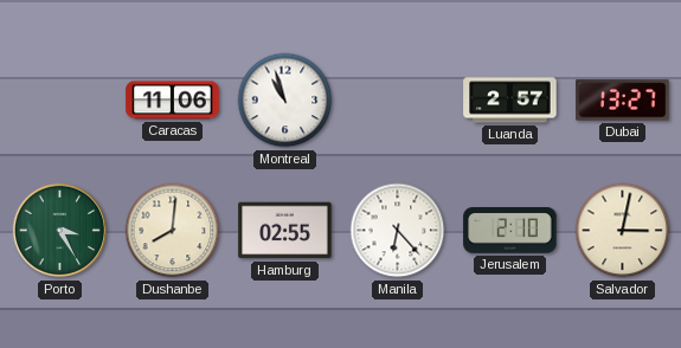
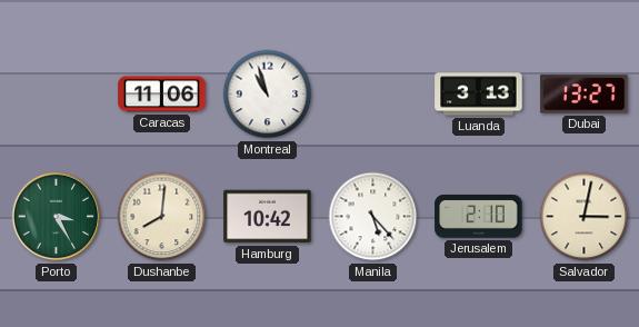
Luanda: 2:57 -> 3:13
Hamburg: 02:55 -> 10:42
Manila: 6:23 -> 5:23
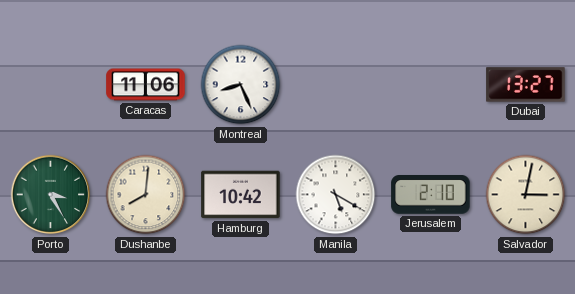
Montreal: 10:57 -> 8:26
Luanda: 3:13 -> none
Manila: 5:23 -> 5:20
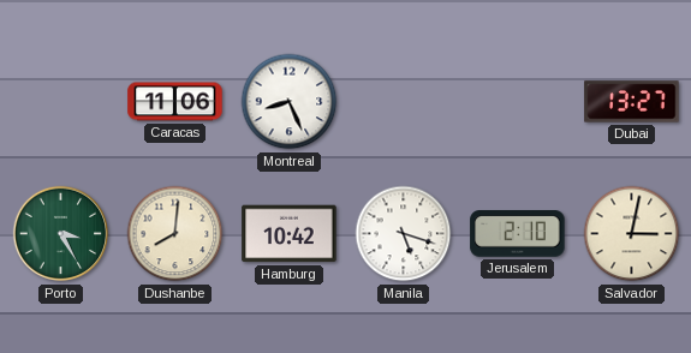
Manila: 5:20 -> 5:18
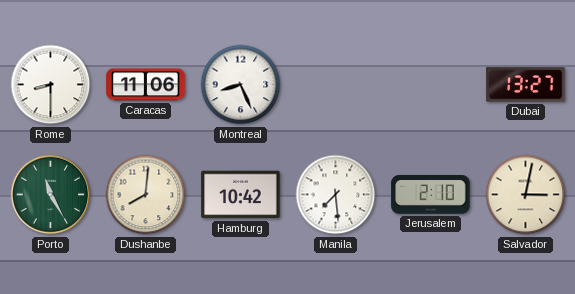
Rome: none -> 8:30
Porto: 3:25 -> 11:25
Manila: 5:18 -> 7:29
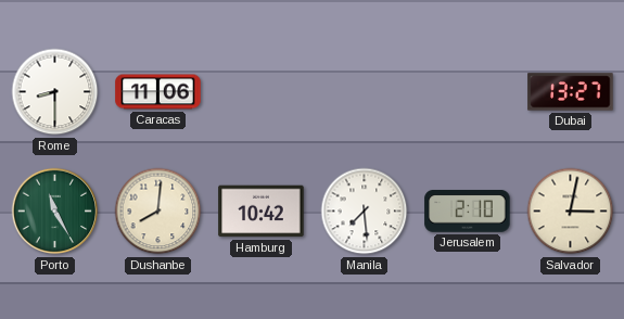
Montreal: 8:26 -> none
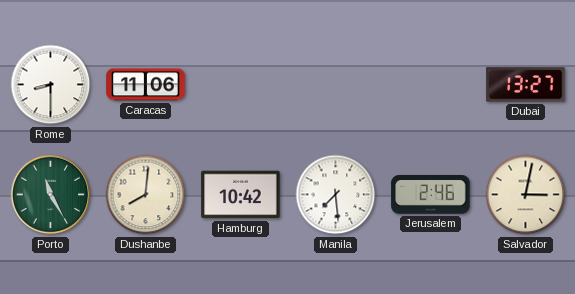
Jerusalem: 2:10 -> 2:46
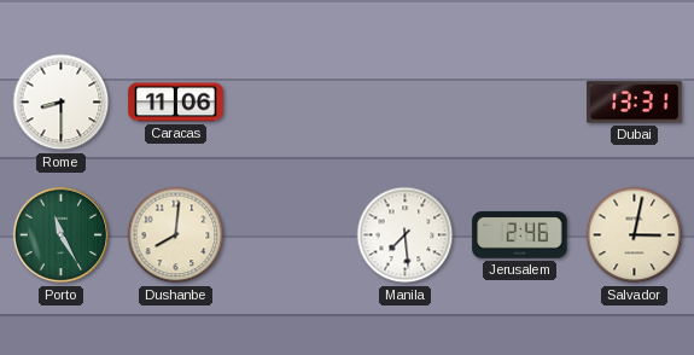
Dubai: 13:27 -> 13:31
Hamburg: 10:42 -> none
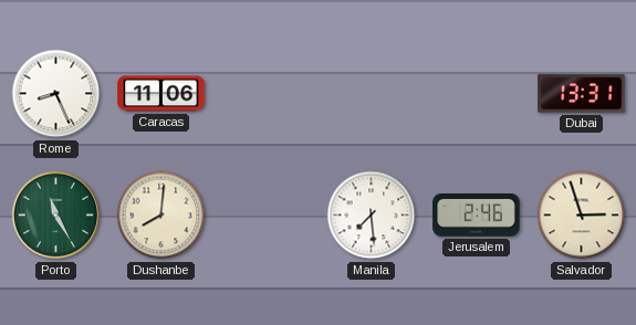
Rome: 8:30 -> 8:26
Salvador: 3:02 -> 2:57
